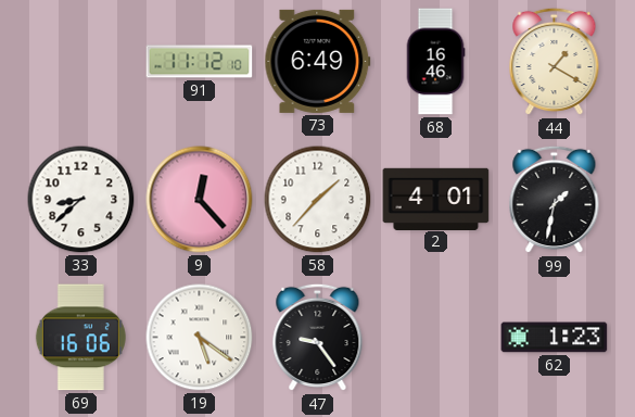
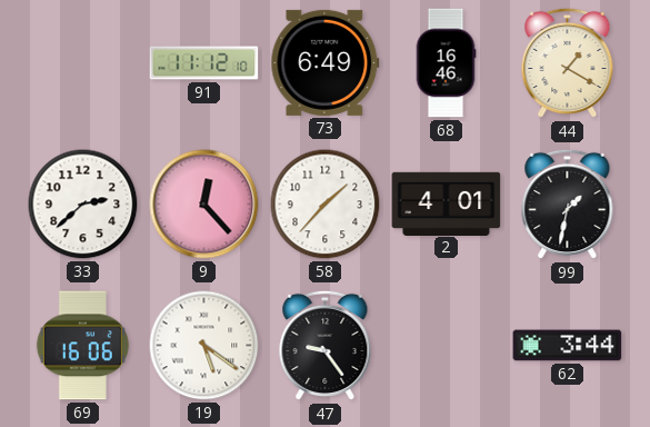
33: 8:38 -> 2:38
62: 1:23 -> 3:44
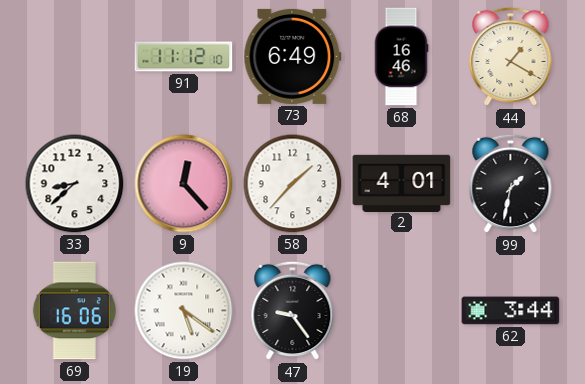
33: 2:38 -> 8:38
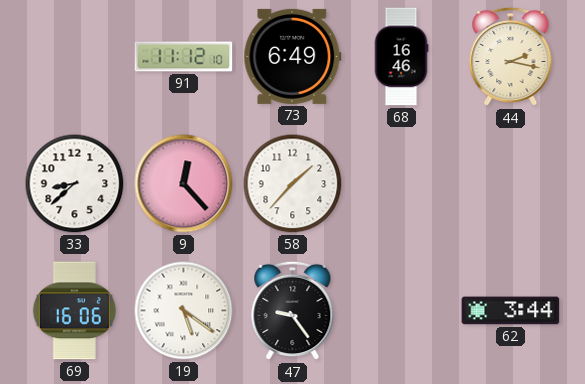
44: 1:20 -> 2:17
2: 4:01 -> none
99: 1:32 -> none
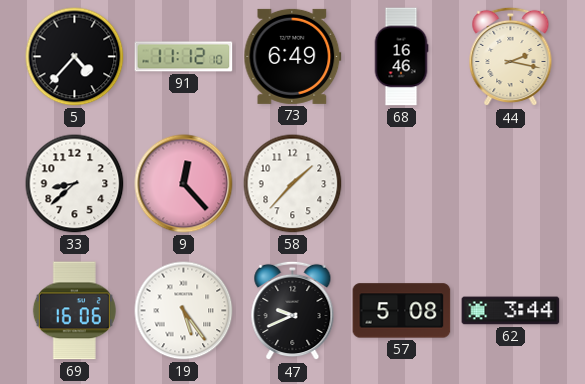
5: none -> 4:37
19: 5:21 -> 5:24
47: 9:24 -> 9:41
57: none -> 5:08
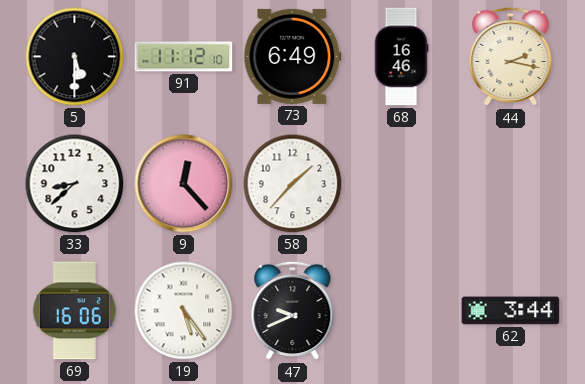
5: 4:37 -> 5:30
57: 5:08 -> none
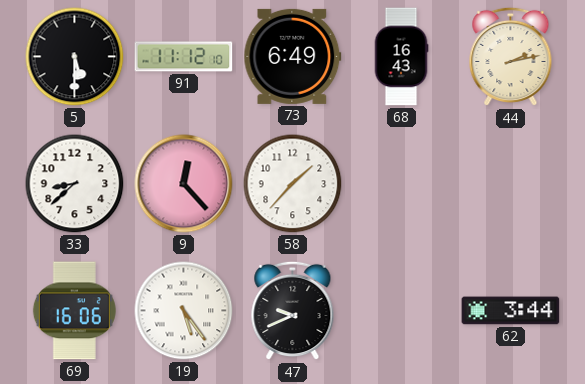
68: 16:46 -> 16:43
44: 2:17 -> 2:13
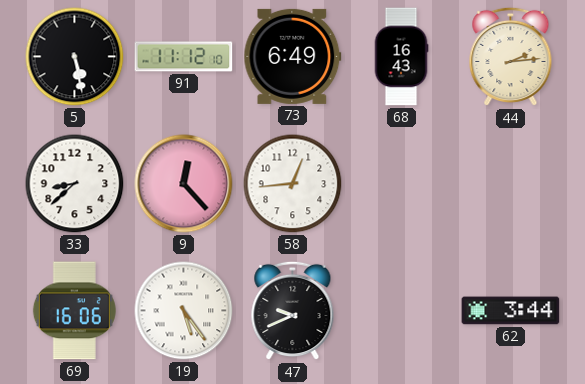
5: 5:30 -> 5:28
44: 2:13 -> 2:14
58: 1:37 -> 12:44
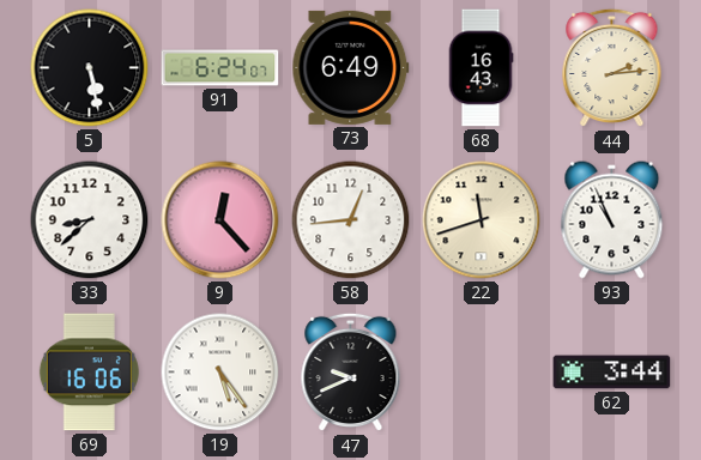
91: 11:12 -> 6:24
22: none -> 11:42
93: none -> 10:56
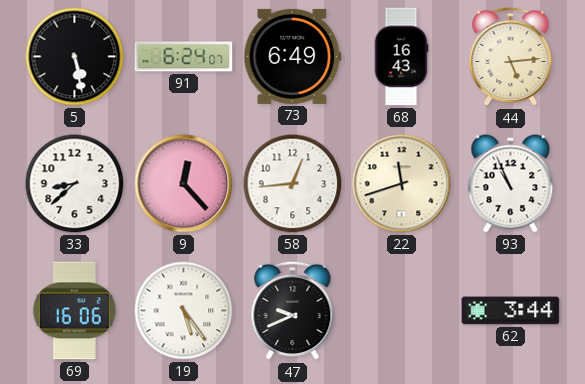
44: 2:14 -> 5:14
